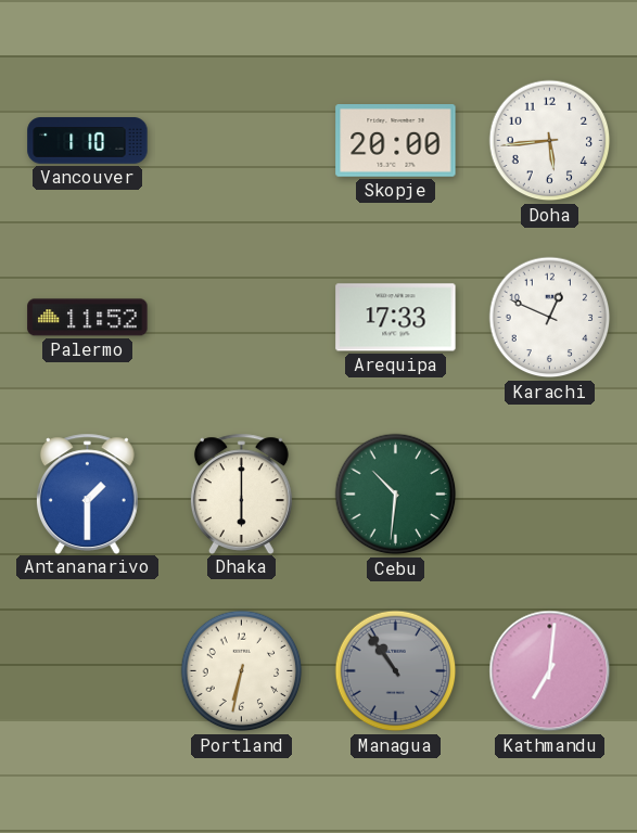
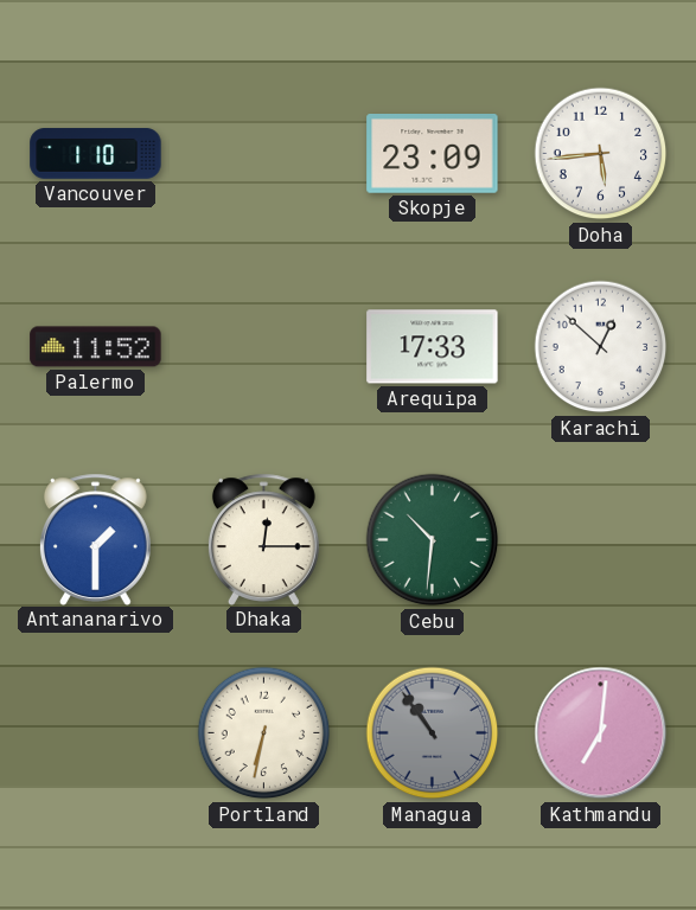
Skopje: 20:00 -> 23:09
Karachi: 12:49 -> 12:52
Dhaka: 6:00 -> 12:15
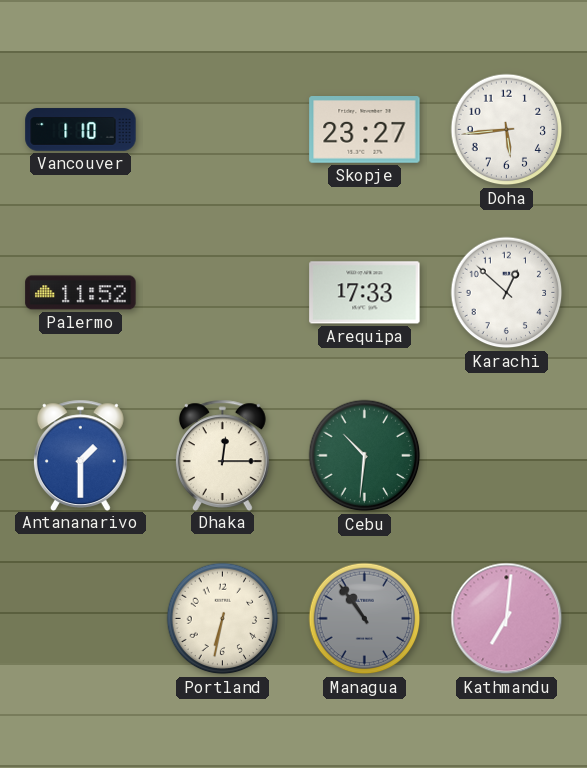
Skopje: 23:09 -> 23:27
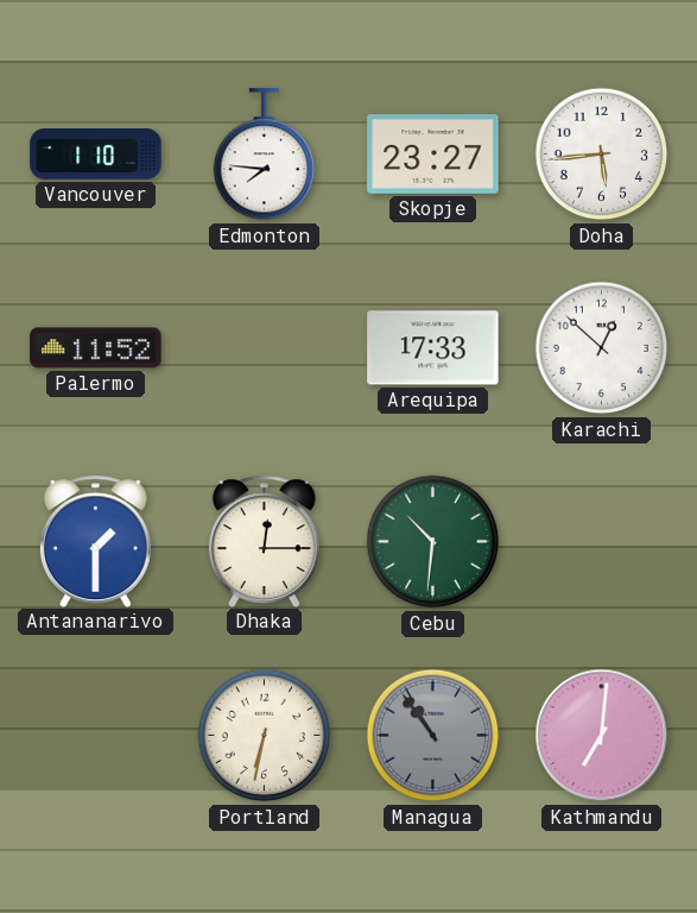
Edmonton: none -> 7:46
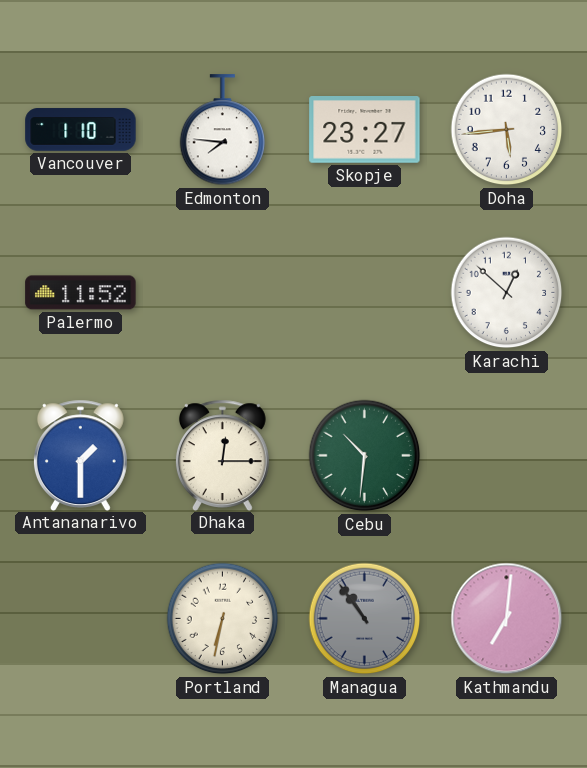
Arequipa: 17:33 -> none
